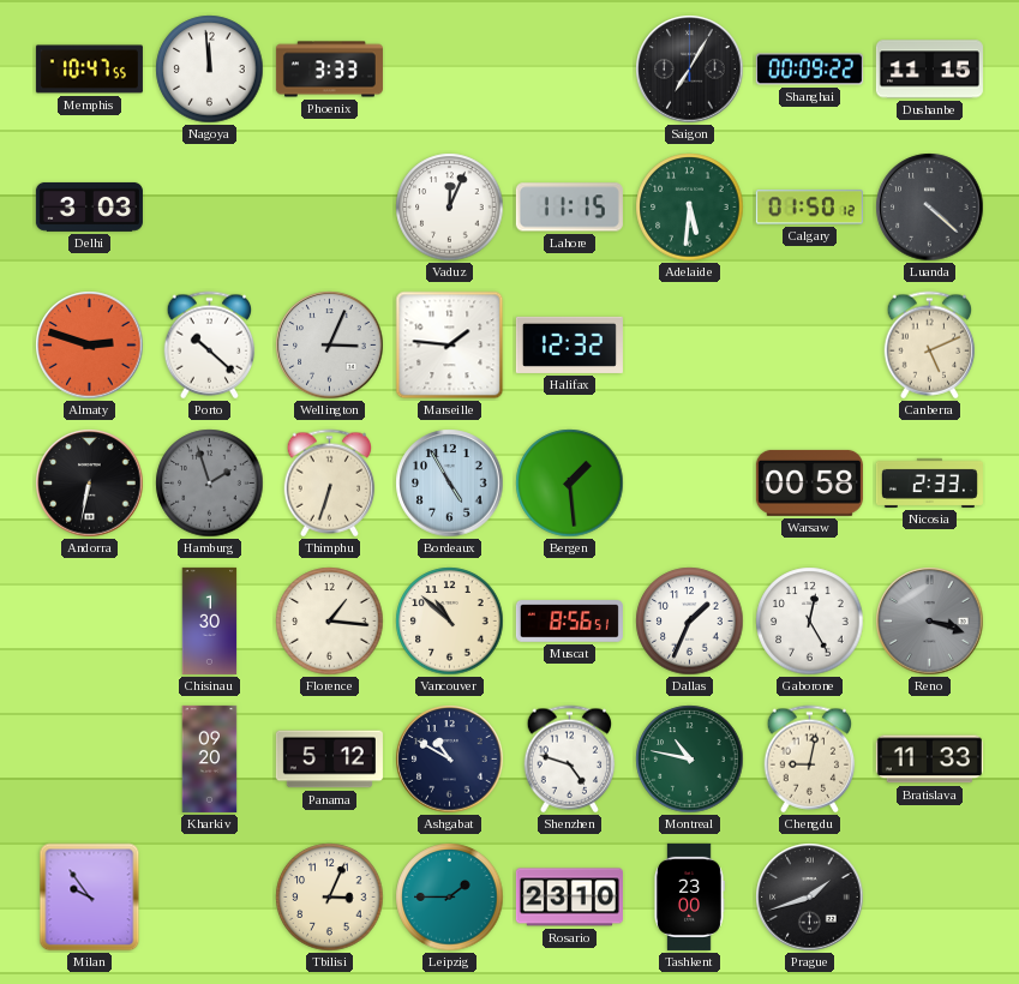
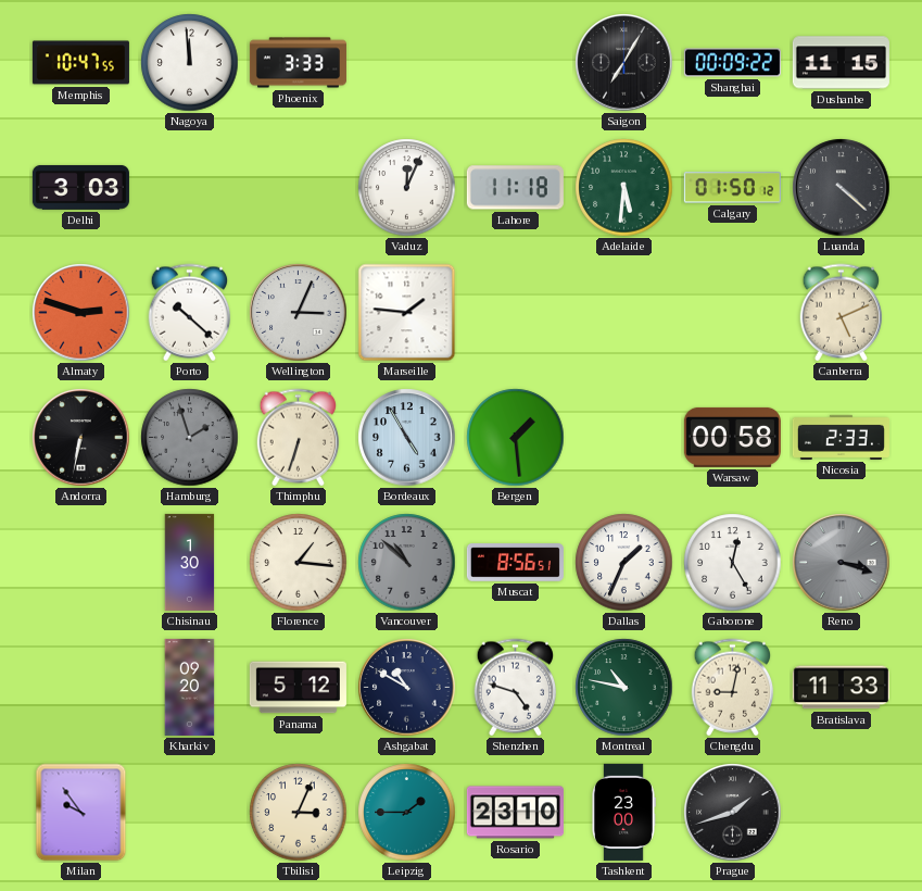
Lahore: 11:15 -> 11:18
Halifax: 12:32 -> none
Vancouver dial: cream -> grey
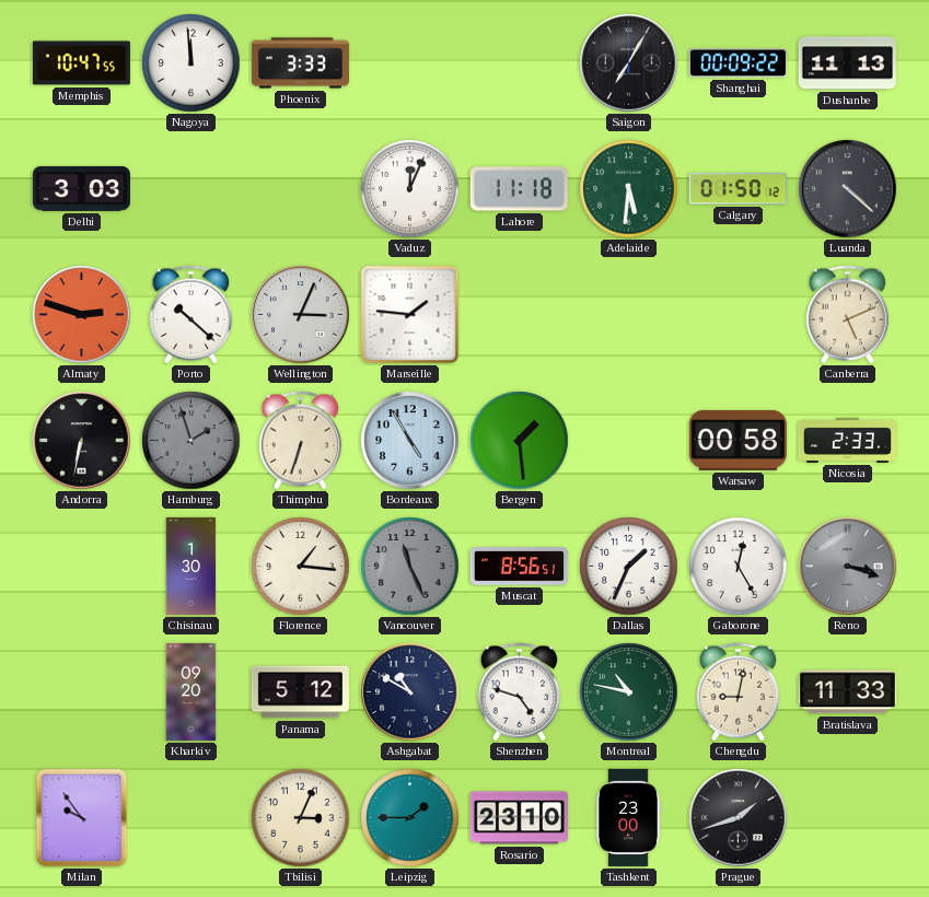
Dushanbe: 11:15 -> 11:13
Vancouver: 10:52 -> 11:26
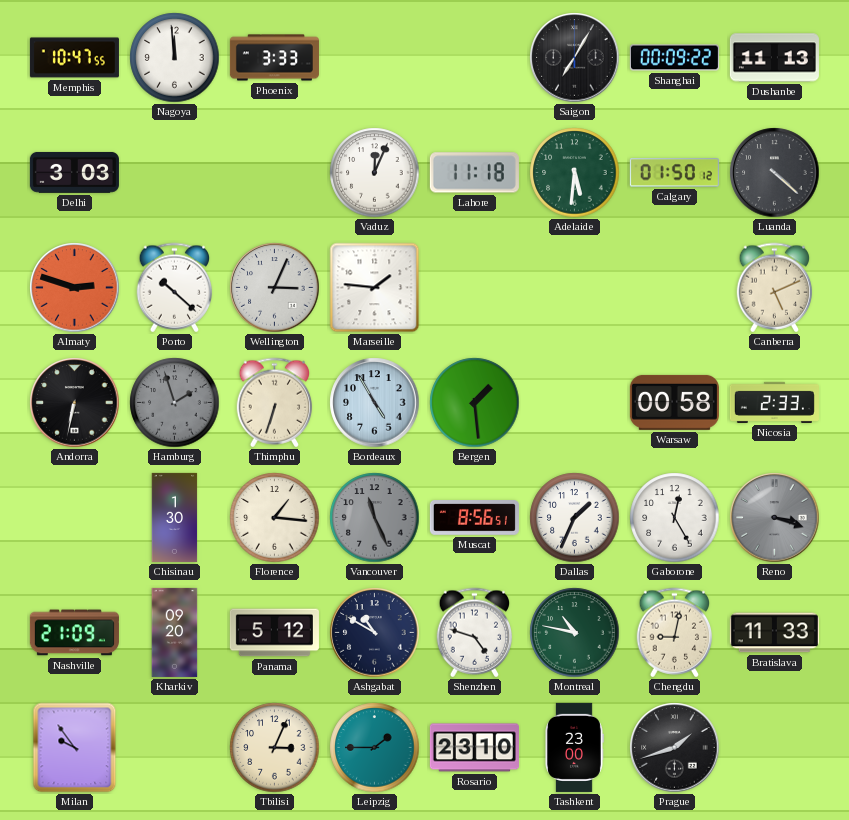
Nashville: none -> 21:09
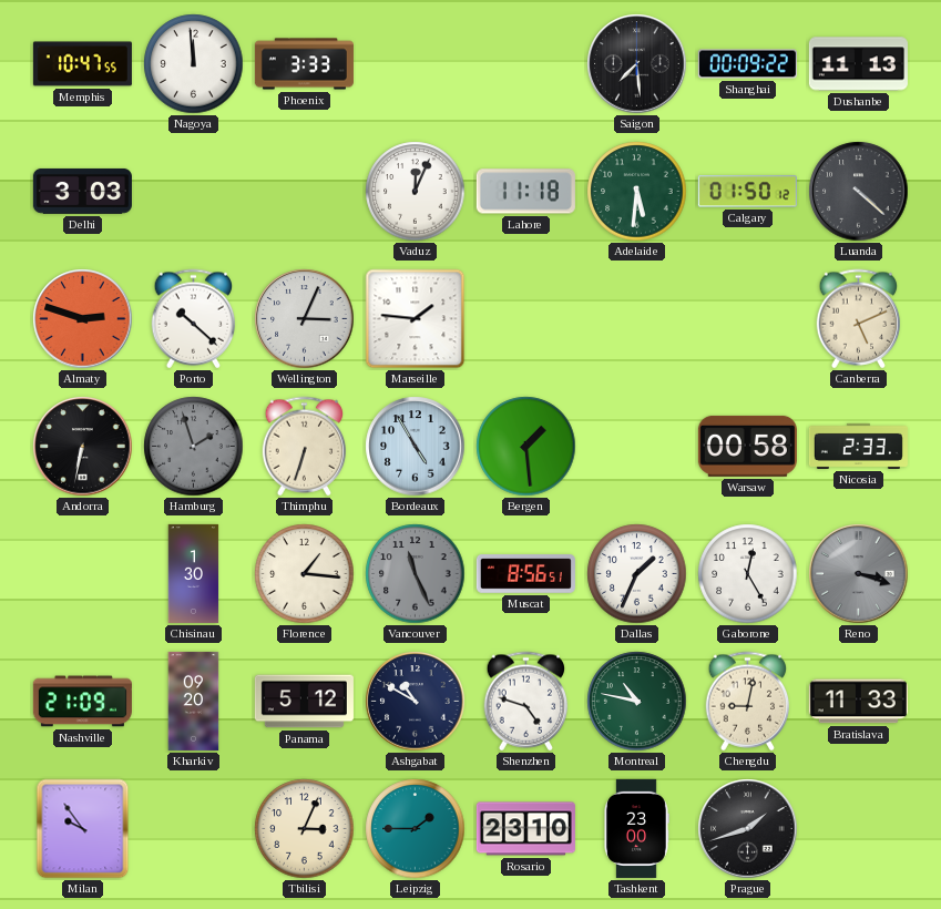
Saigon: 7:05 -> 7:29
